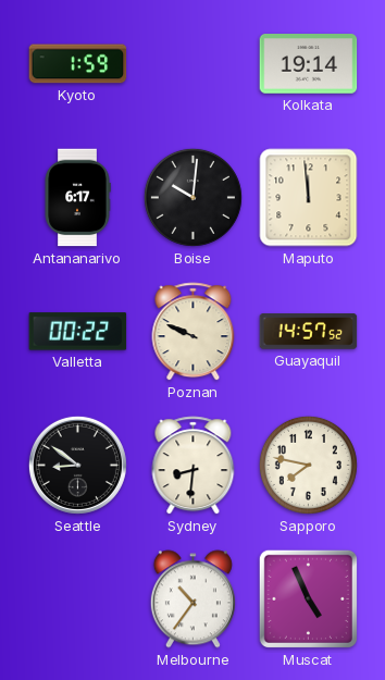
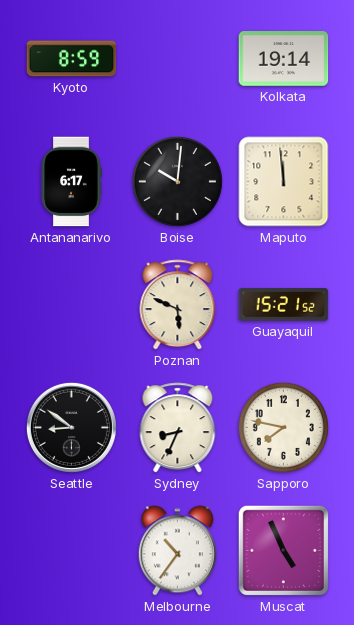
Kyoto: 1:59 -> 8:59
Valletta: 00:22 -> none
Poznan: 9:49 -> 5:49
Guayaquil: 14:57 -> 15:21
Sydney: 8:31 -> 8:34
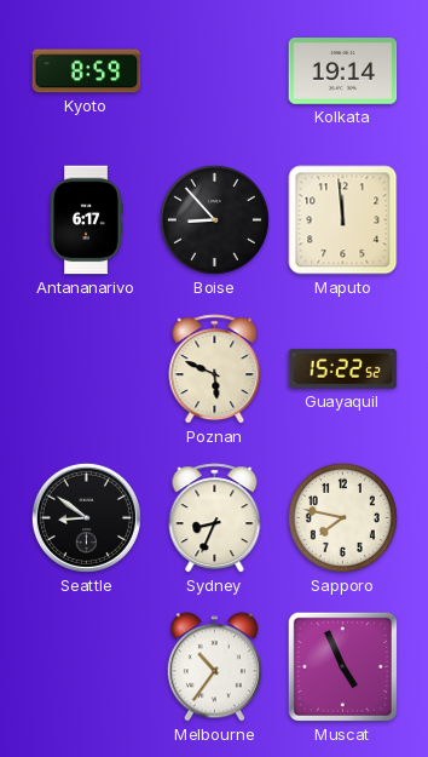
Boise: 10:01 -> 8:53
Guayaquil: 15:21 -> 15:22
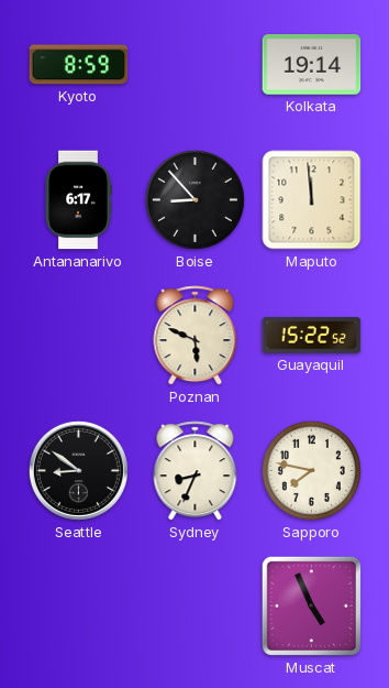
Melbourne: 10:36 -> none
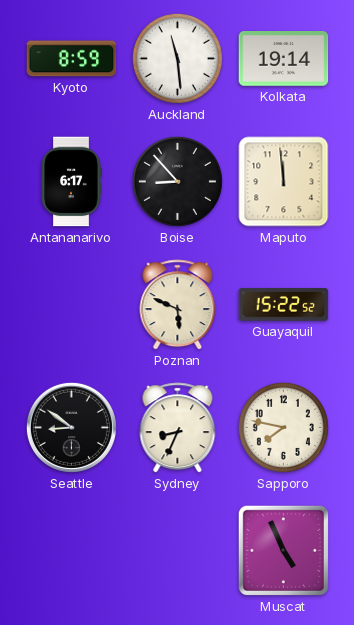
Auckland: none -> 11:29
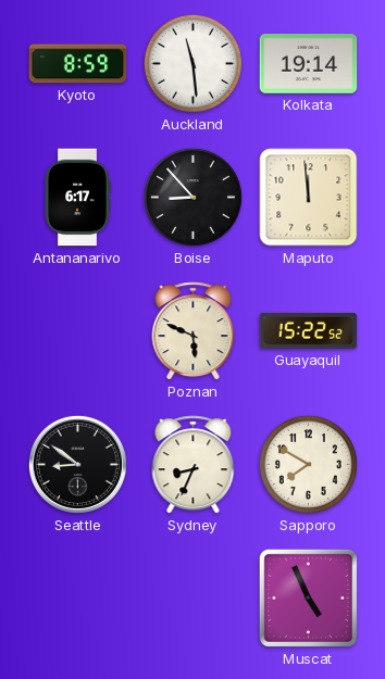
Sapporo: 7:47 -> 7:50
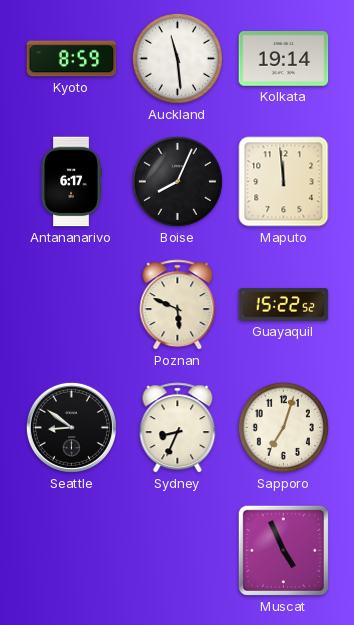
Boise: 8:53 -> 8:04
Sapporo: 7:50 -> 7:03
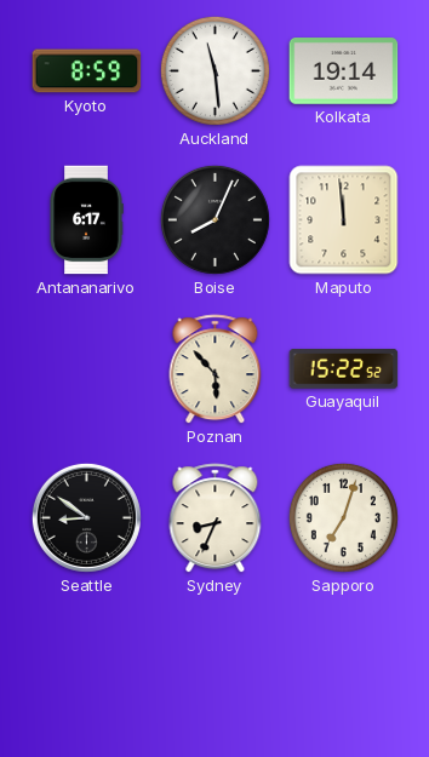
Poznan: 5:49 -> 5:53
Muscat: 4:56 -> none
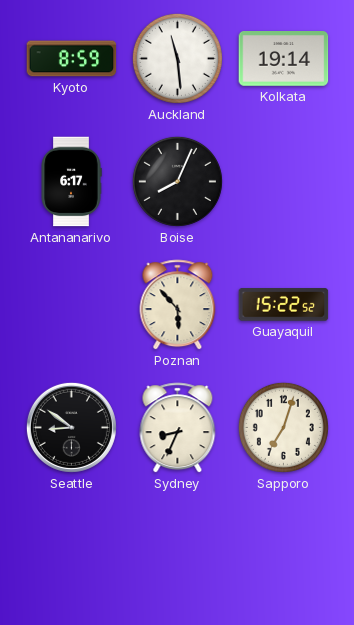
Maputo: 11:59 -> none
